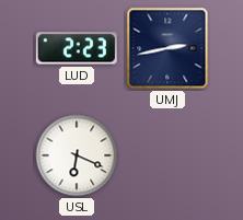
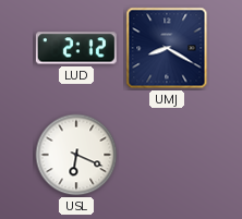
LUD: 2:23 -> 2:12
UMJ: 2:43 -> 8:20
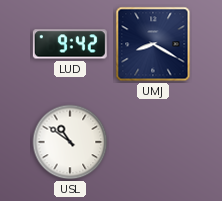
LUD: 2:12 -> 9:42
USL: 6:19 -> 10:51
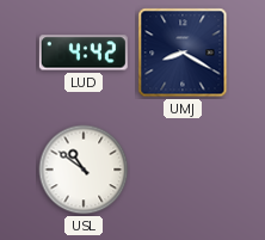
LUD: 9:42 -> 4:42
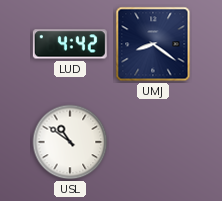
UMJ: 8:20 -> 8:21
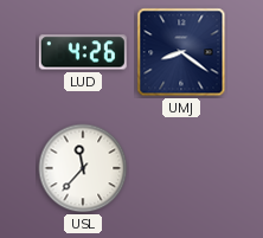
LUD: 4:42 -> 4:26
USL: 10:51 -> 11:37
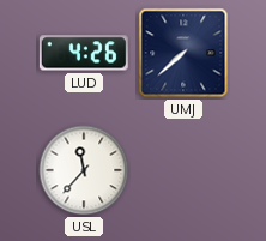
UMJ: 8:21 -> 7:38
